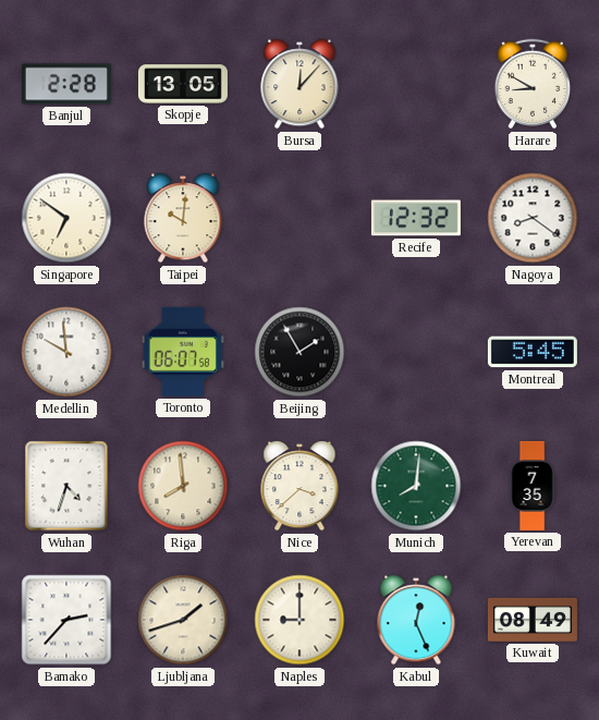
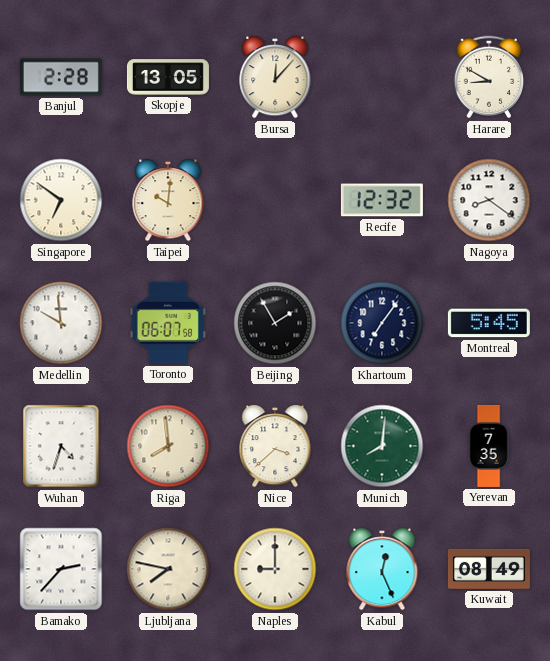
Khartoum: none -> 7:06
Ljubljana: 1:42 -> 7:47
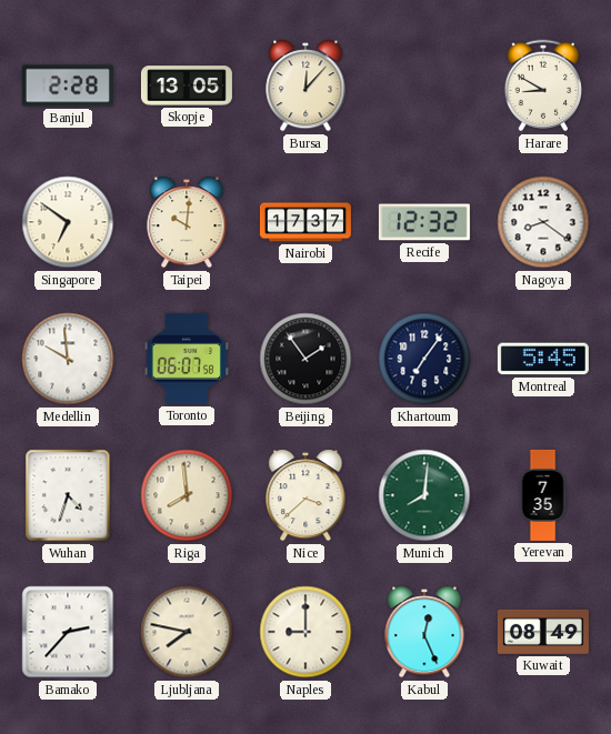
Nairobi: none -> 17:37
Beijing: 1:55 -> 1:54
